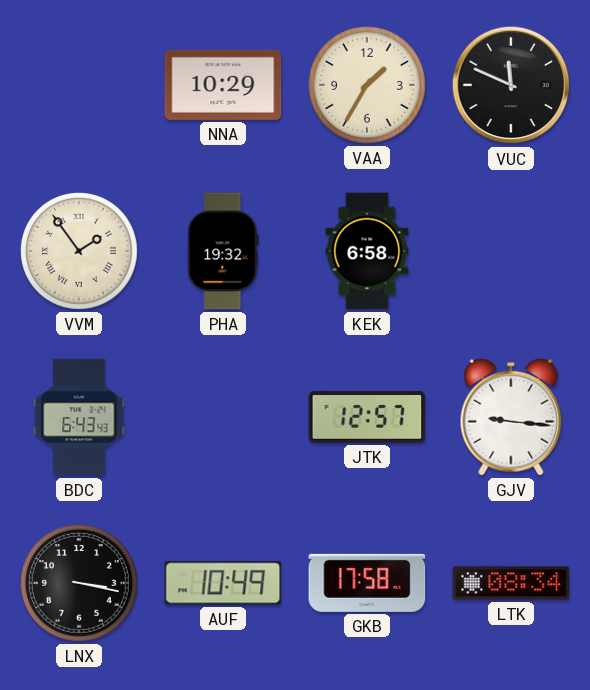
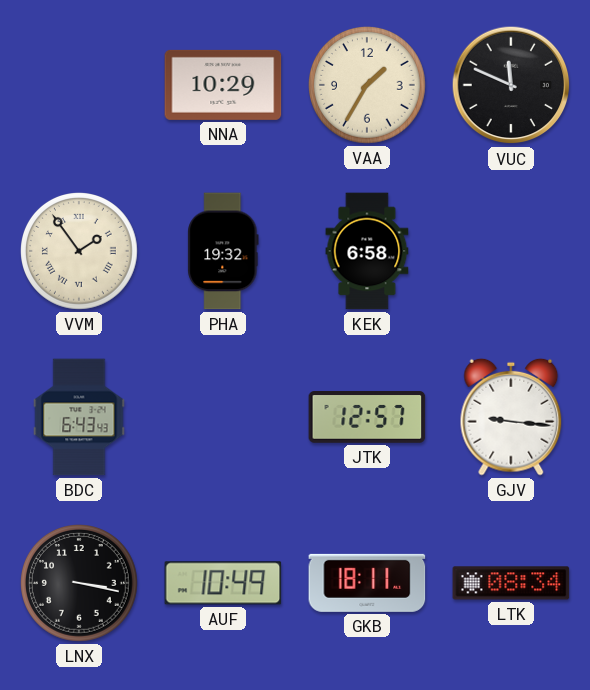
GKB: 17:58 -> 18:11
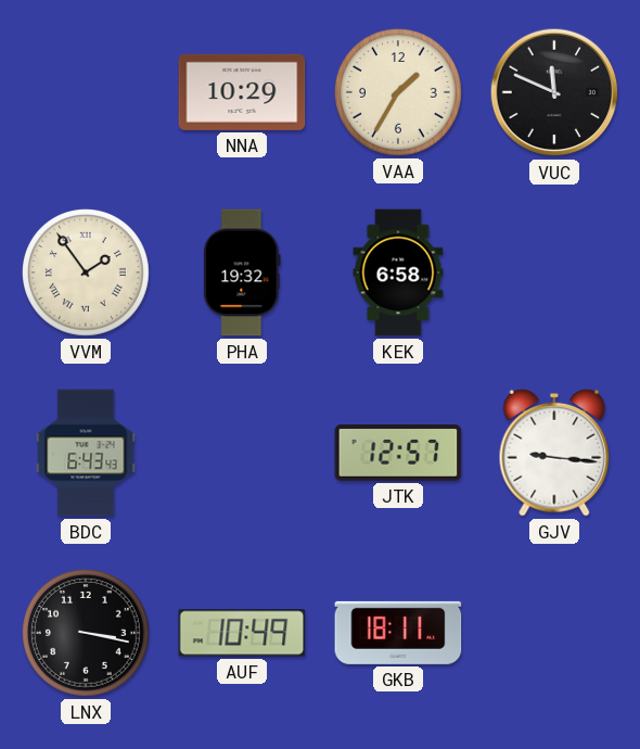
LTK: 08:34 -> none
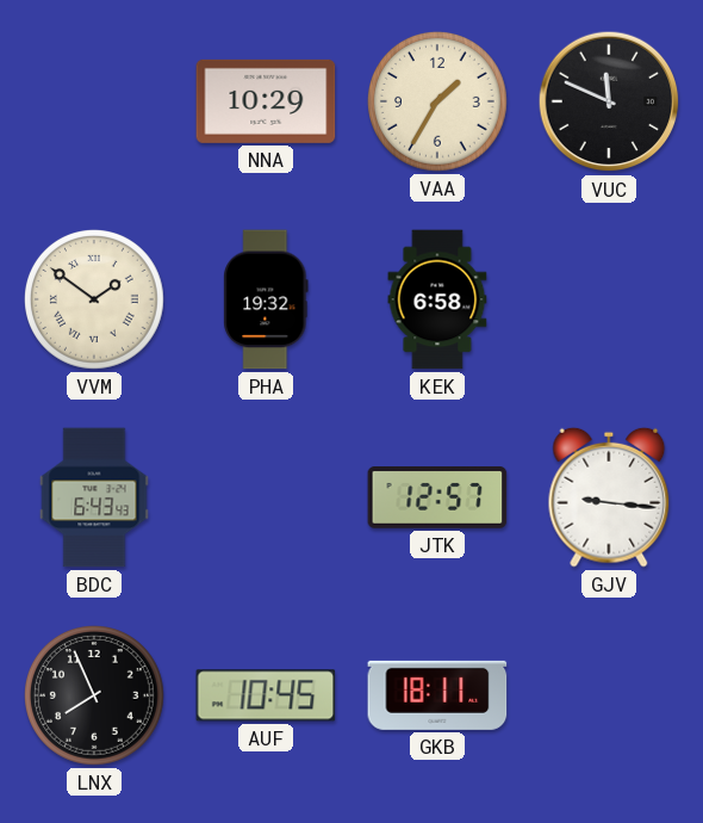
VVM: 1:54 -> 1:51
LNX: 3:17 -> 7:56
AUF: 10:49 -> 10:45
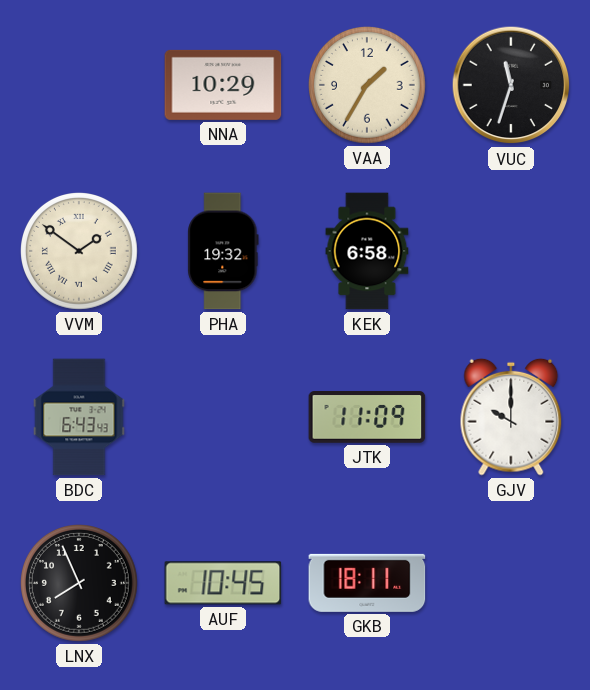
VUC: 11:49 -> 11:33
JTK: 12:57 -> 11:09
GJV: 9:16 -> 10:00
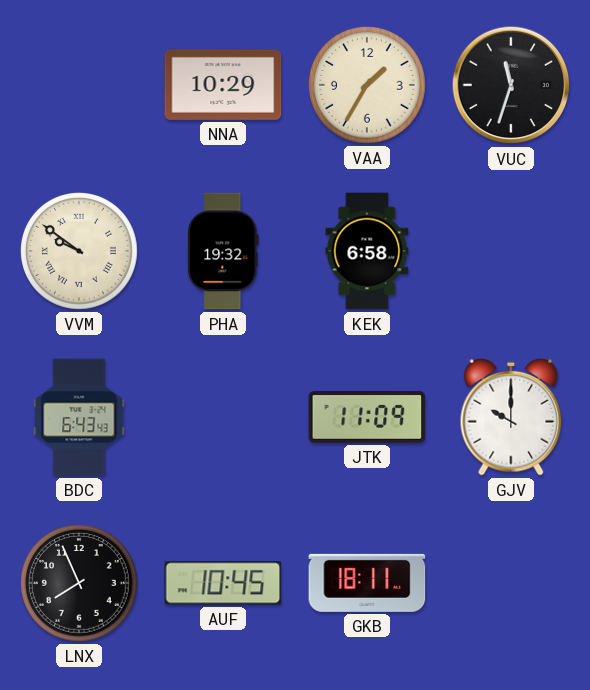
VVM: 1:51 -> 9:51
